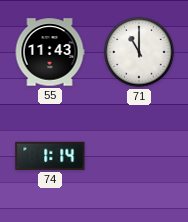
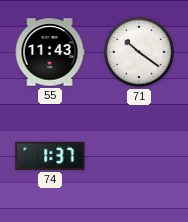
71: 11:00 -> 10:21
74: 1:14 -> 1:37
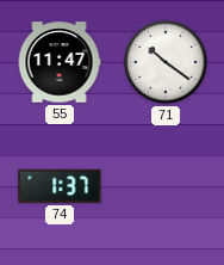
55: 11:43 -> 11:47
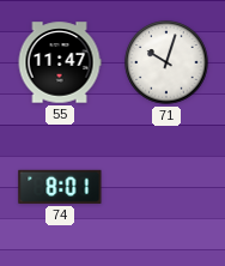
71: 10:21 -> 10:03
74: 1:37 -> 8:01
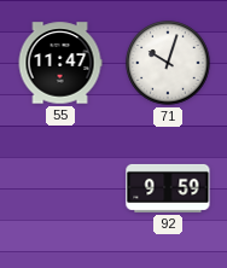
74: 8:01 -> none
92: none -> 9:59
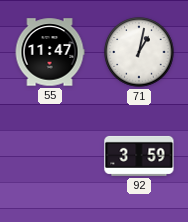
71: 10:03 -> 1:02
92: 9:59 -> 3:59
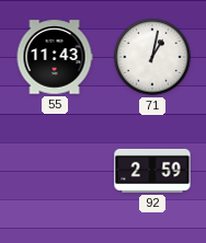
55: 11:47 -> 11:43
92: 3:59 -> 2:59
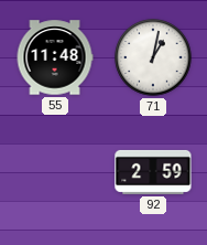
55: 11:43 -> 11:48
